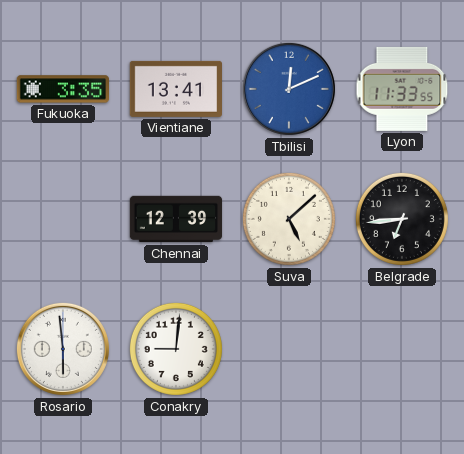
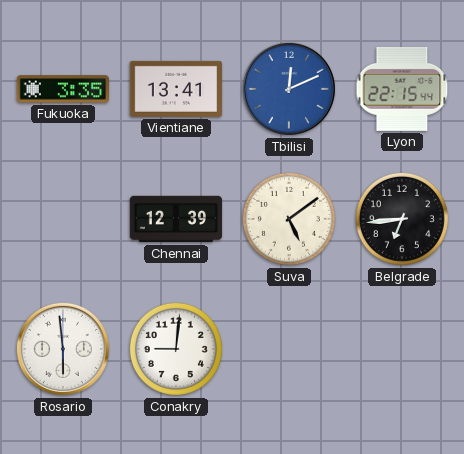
Lyon: 11:33 -> 22:15
Suva: 5:08 -> 5:09
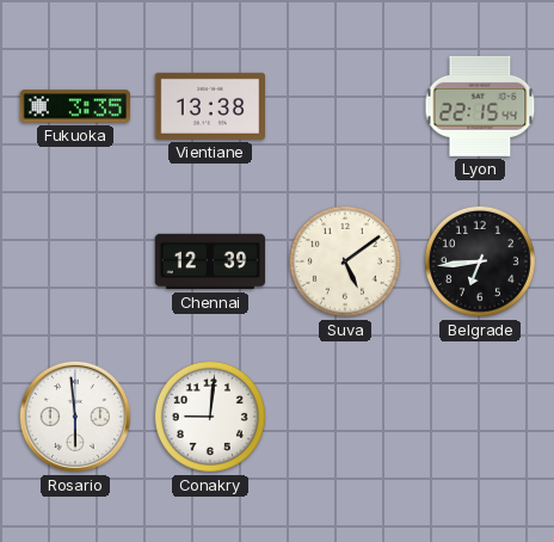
Vientiane: 13:41 -> 13:38
Tbilisi: 12:11 -> none
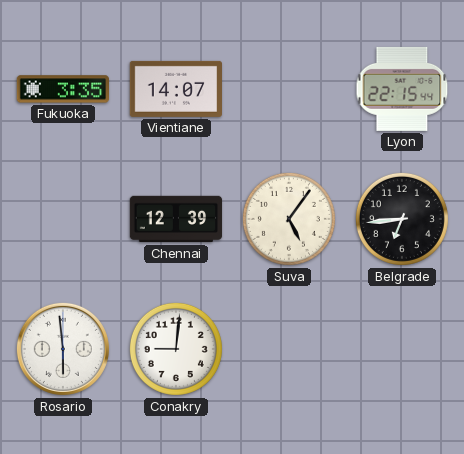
Vientiane: 13:38 -> 14:07
Suva: 5:09 -> 5:06
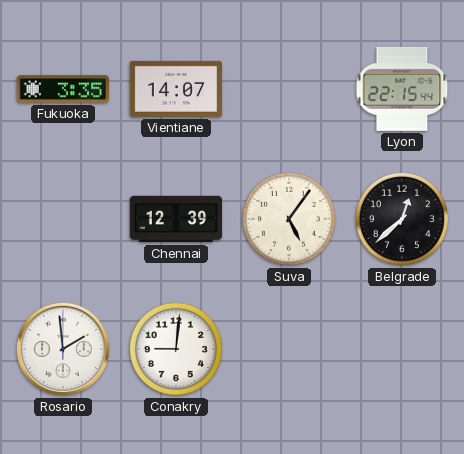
Belgrade: 6:44 -> 12:38
Rosario: 5:59 -> 1:59
